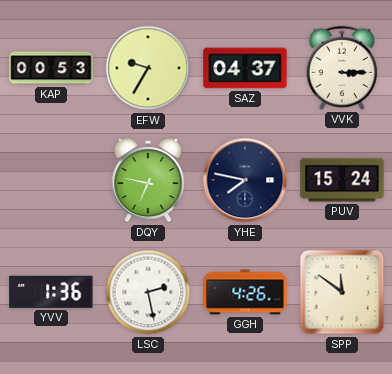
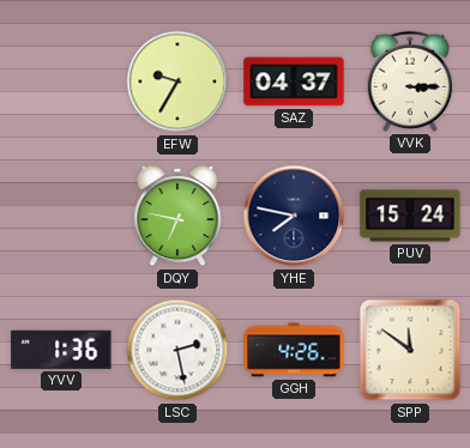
KAP: 00:53 -> none
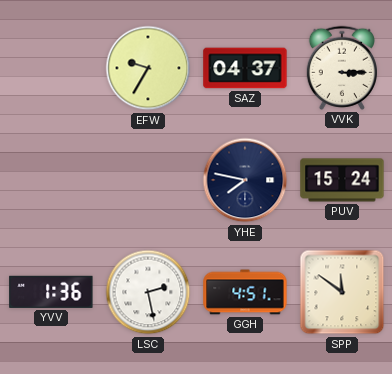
DQY: 6:47 -> none
GGH: 4:26 -> 4:51
